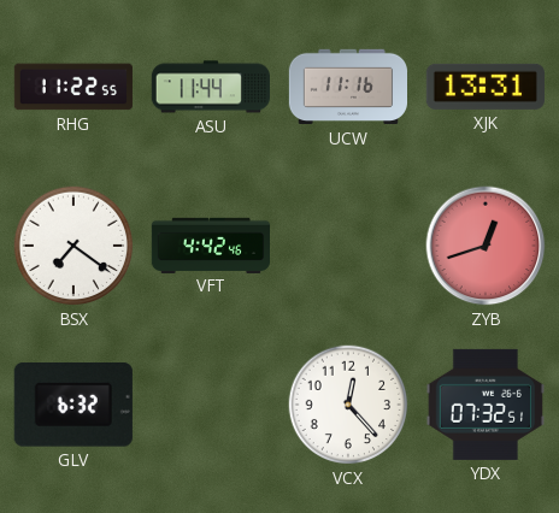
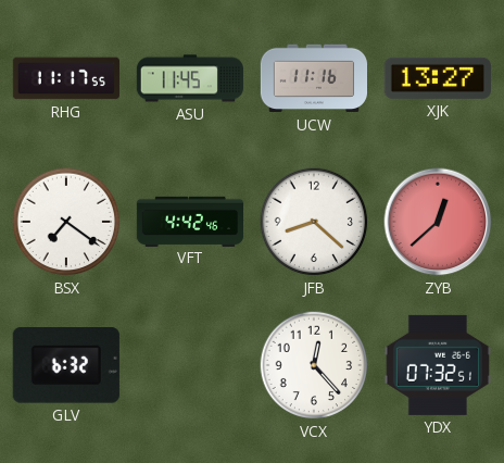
RHG: 11:22 -> 11:17
ASU: 11:44 -> 11:45
XJK: 13:31 -> 13:27
JFB: none -> 8:22
ZYB: 12:42 -> 12:38
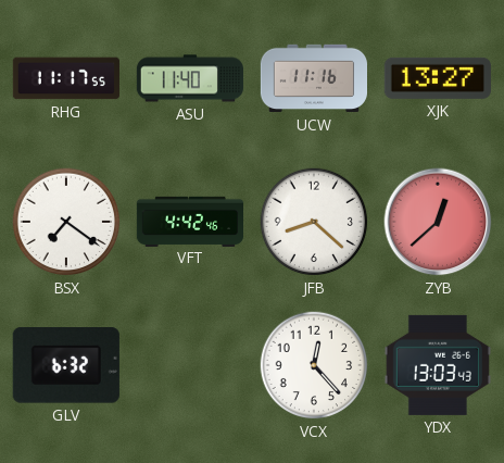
ASU: 11:45 -> 11:40
YDX: 07:32 -> 13:03
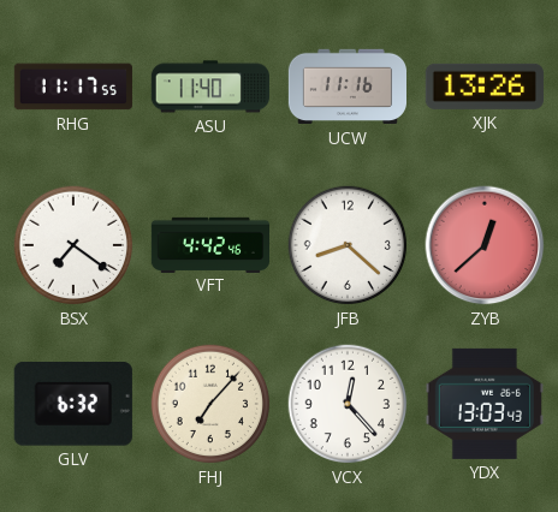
XJK: 13:27 -> 13:26
FHJ: none -> 7:07
